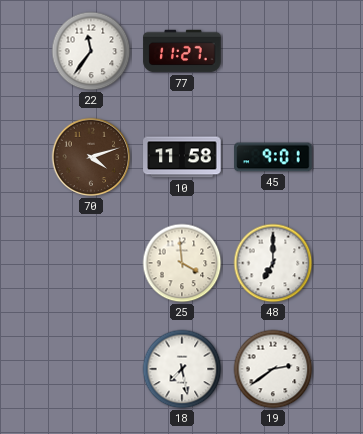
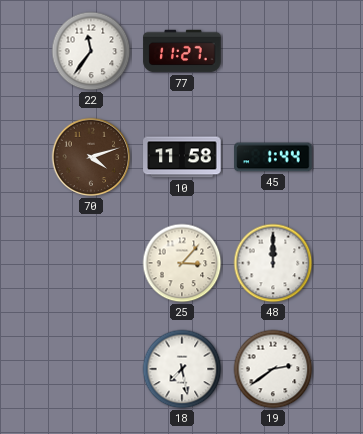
45: 9:01 -> 1:44
25: 3:59 -> 3:07
48: 7:00 -> 12:00
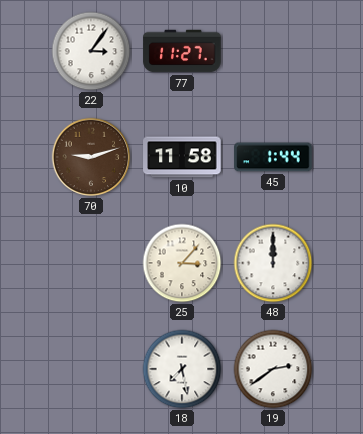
22: 11:36 -> 3:06
70: 4:12 -> 9:12
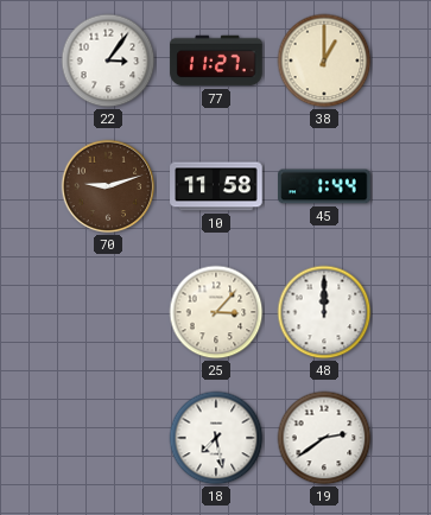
38: none -> 1:00
